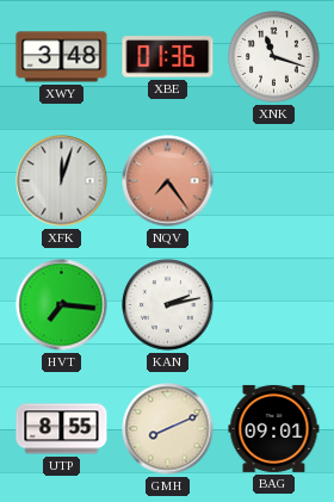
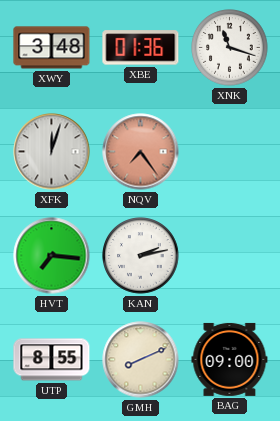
BAG: 09:01 -> 09:00
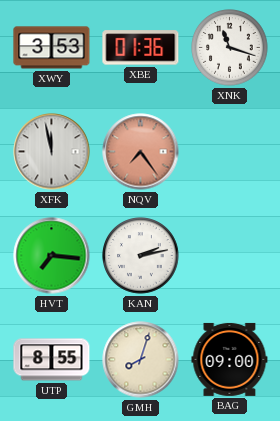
XWY: 3:48 -> 3:53
XFK: 12:03 -> 11:58
GMH: 8:11 -> 8:03
